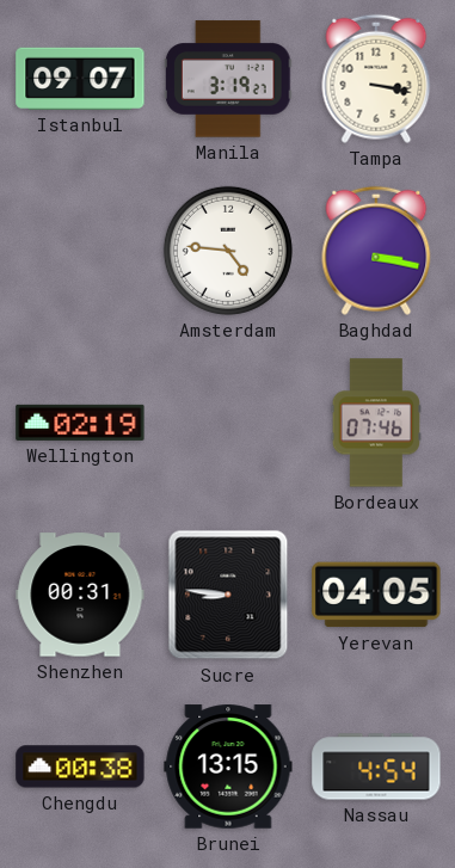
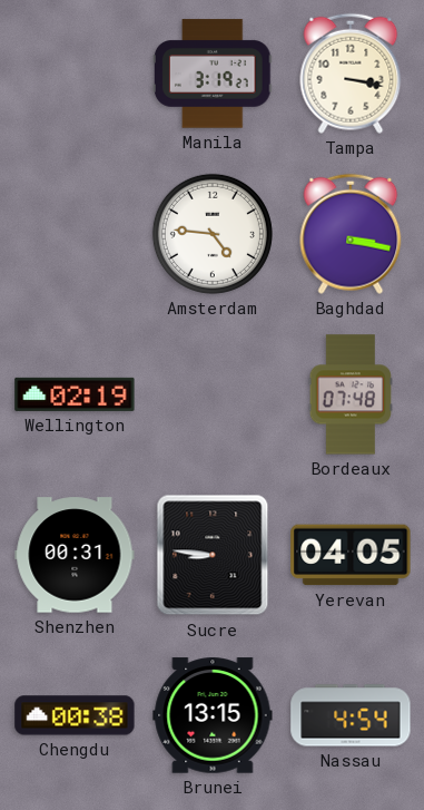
Istanbul: 09:07 -> none
Bordeaux: 07:46 -> 07:48
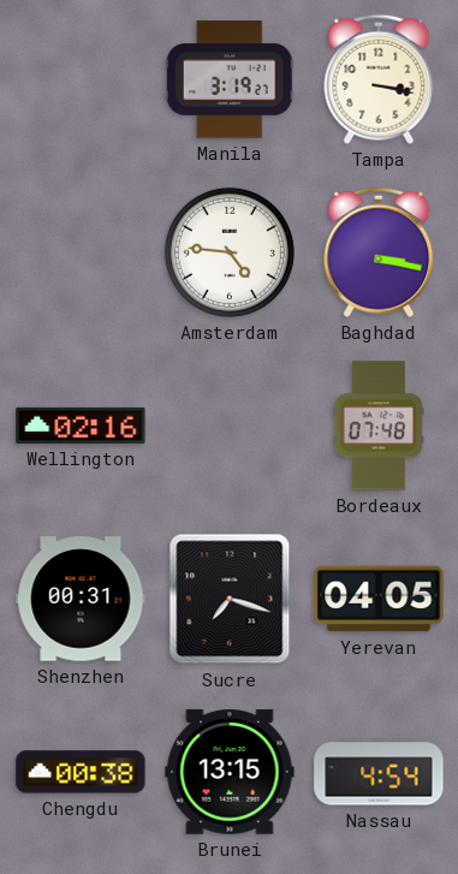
Wellington: 02:19 -> 02:16
Sucre: 8:46 -> 7:18
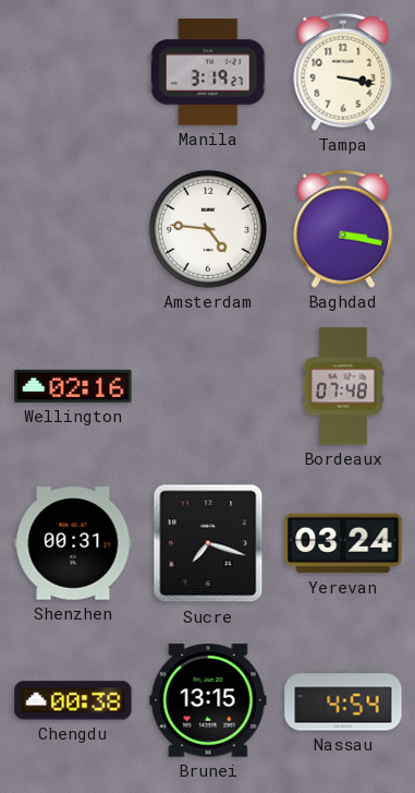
Yerevan: 04:05 -> 03:24
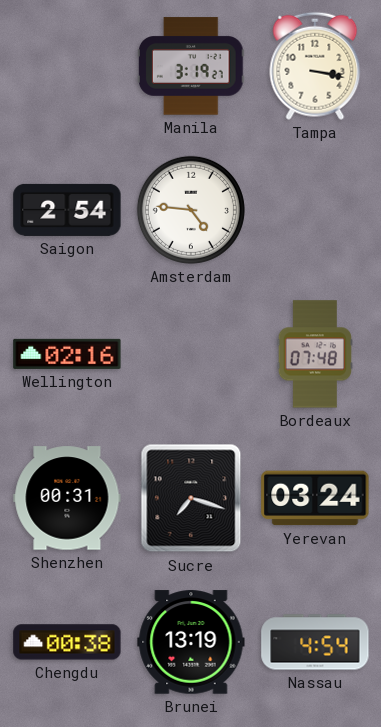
Saigon: none -> 2:54
Baghdad: 3:17 -> none
Brunei: 13:15 -> 13:19
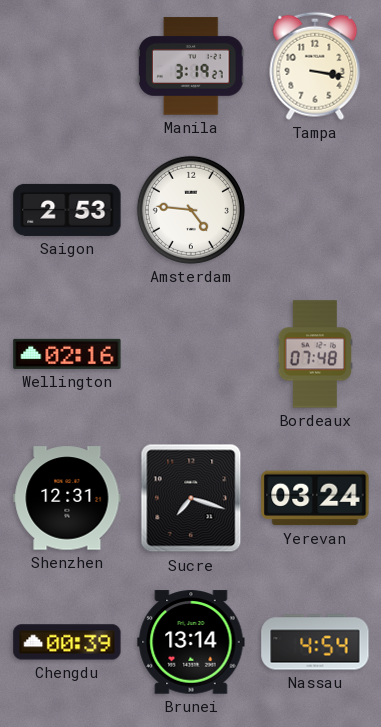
Saigon: 2:54 -> 2:53
Shenzhen: 00:31 -> 12:31
Chengdu: 00:38 -> 00:39
Brunei: 13:19 -> 13:14
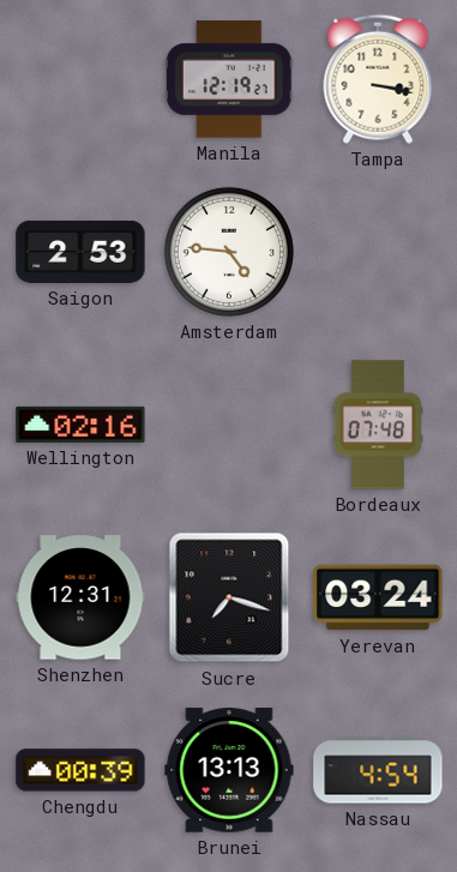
Manila: 3:19 -> 12:19
Brunei: 13:14 -> 13:13
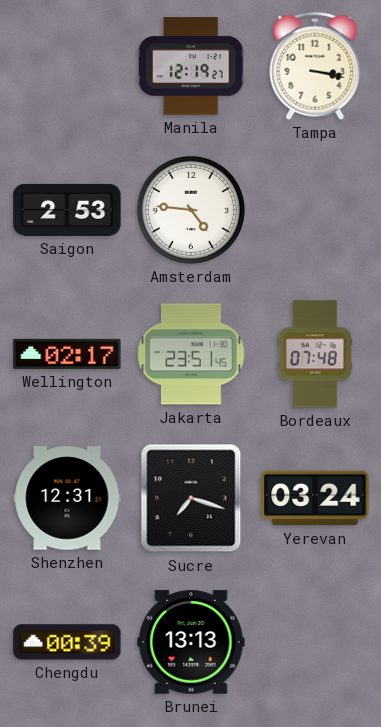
Wellington: 02:16 -> 02:17
Jakarta: none -> 23:51
Nassau: 4:54 -> none
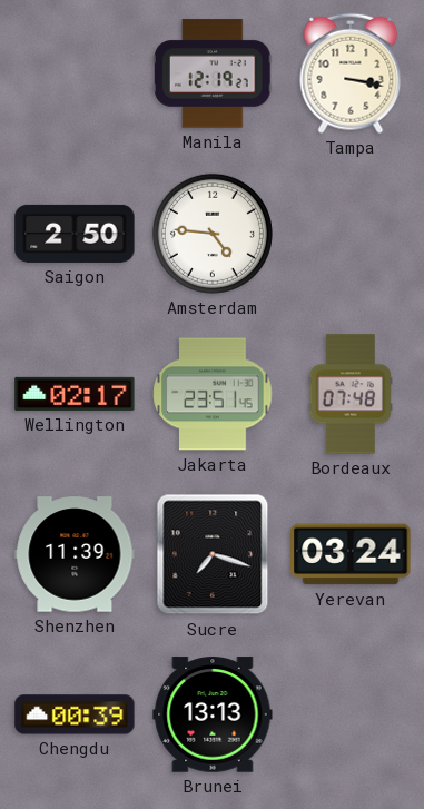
Saigon: 2:53 -> 2:50
Shenzhen: 12:31 -> 11:39
